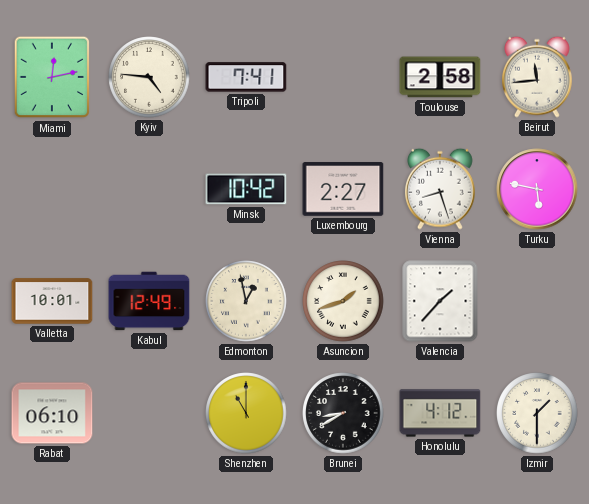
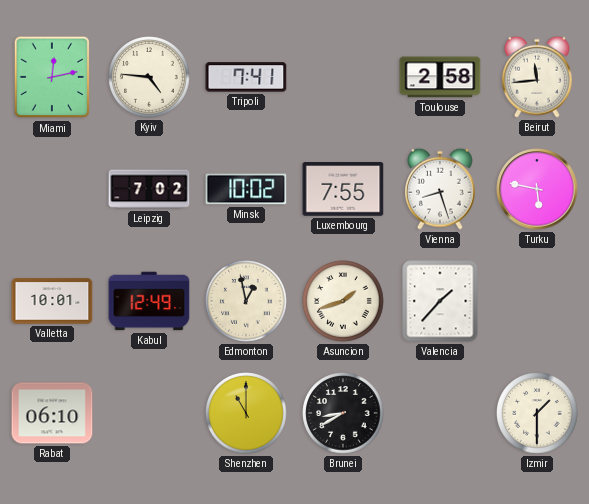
Leipzig: none -> 7:02
Minsk: 10:42 -> 10:02
Luxembourg: 2:27 -> 7:55
Honolulu: 4:12 -> none
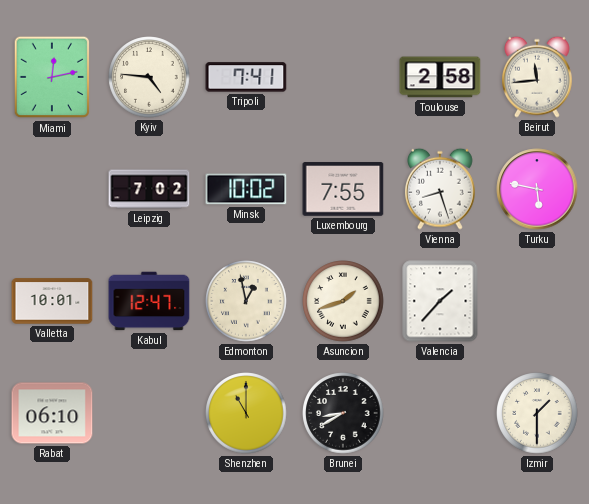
Kabul: 12:49 -> 12:47
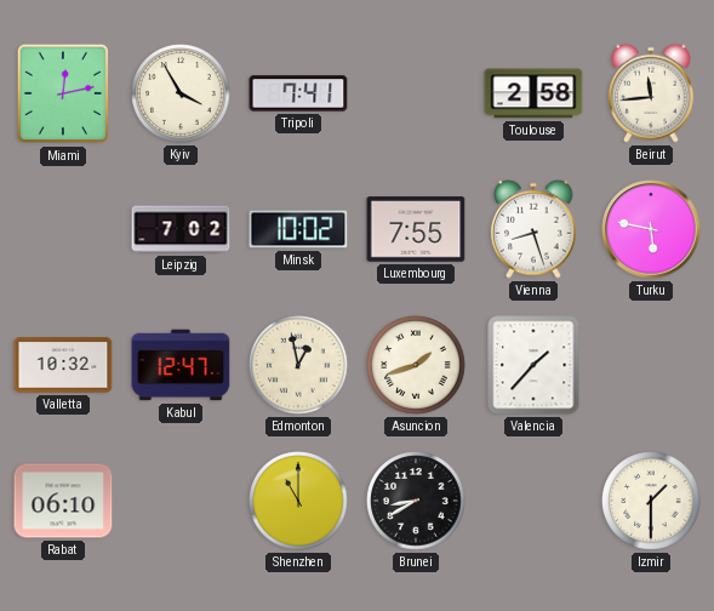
Kyiv: 4:46 -> 3:55
Valletta: 10:01 -> 10:32
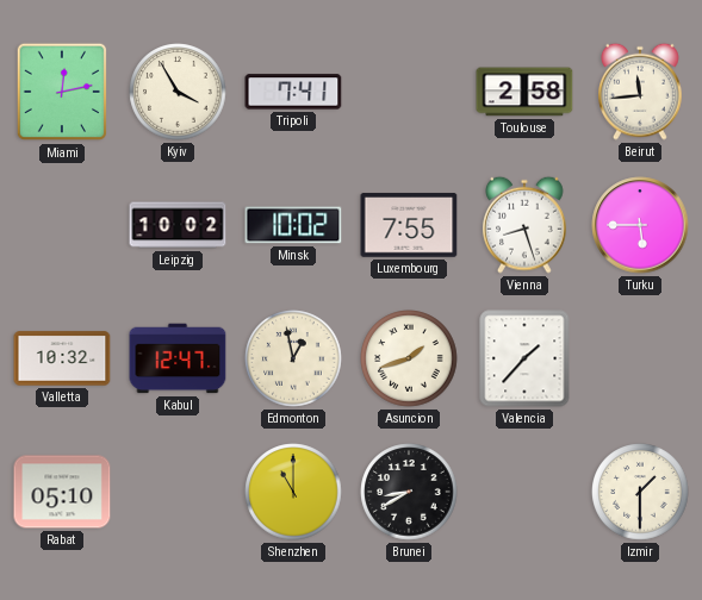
Leipzig: 7:02 -> 10:02
Turku: 5:47 -> 5:45
Rabat: 06:10 -> 05:10
